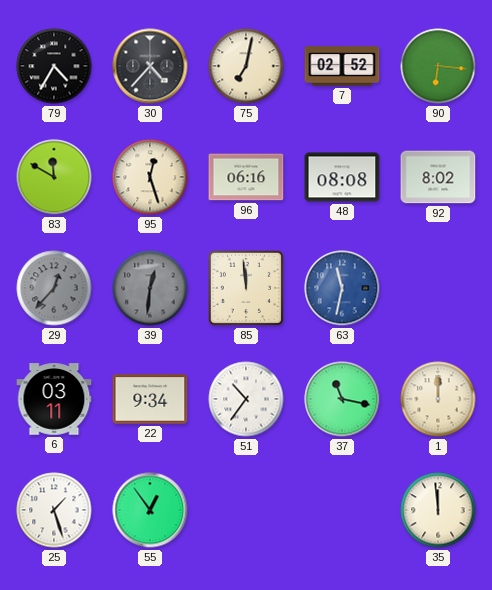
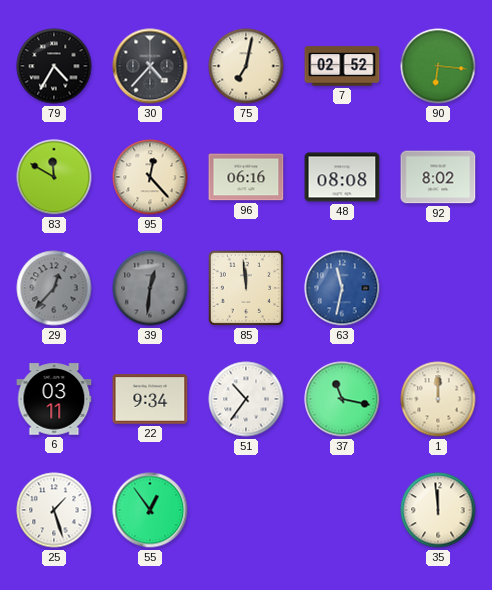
95: 12:27 -> 12:23
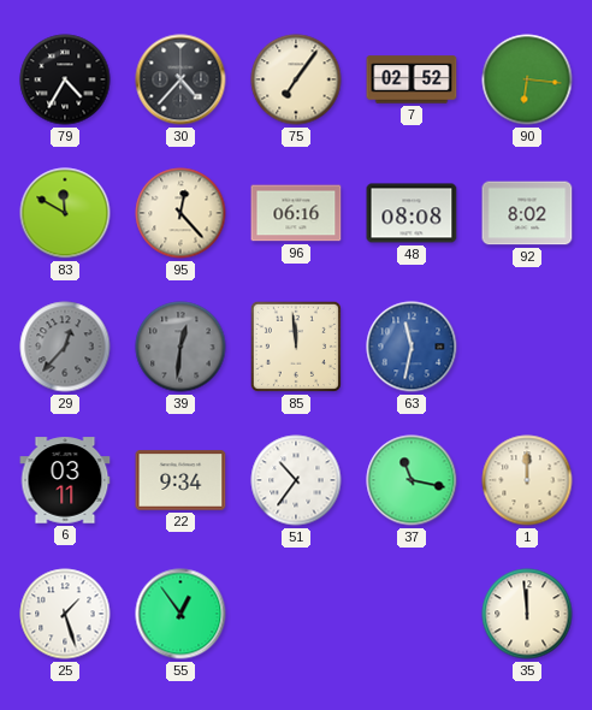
75: 7:02 -> 7:06
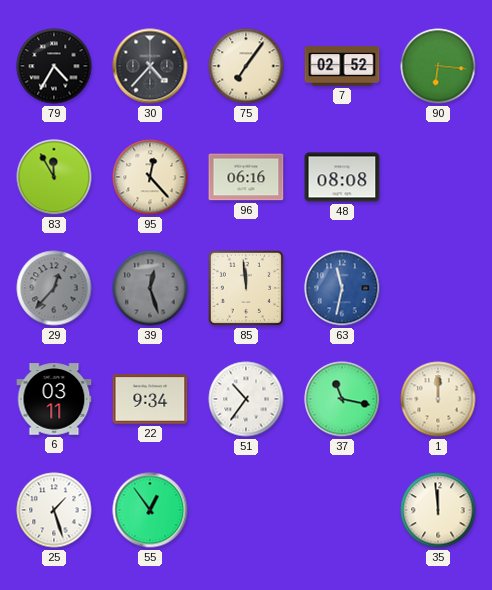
83: 11:50 -> 11:55
92: 8:02 -> none
39: 12:31 -> 12:27
